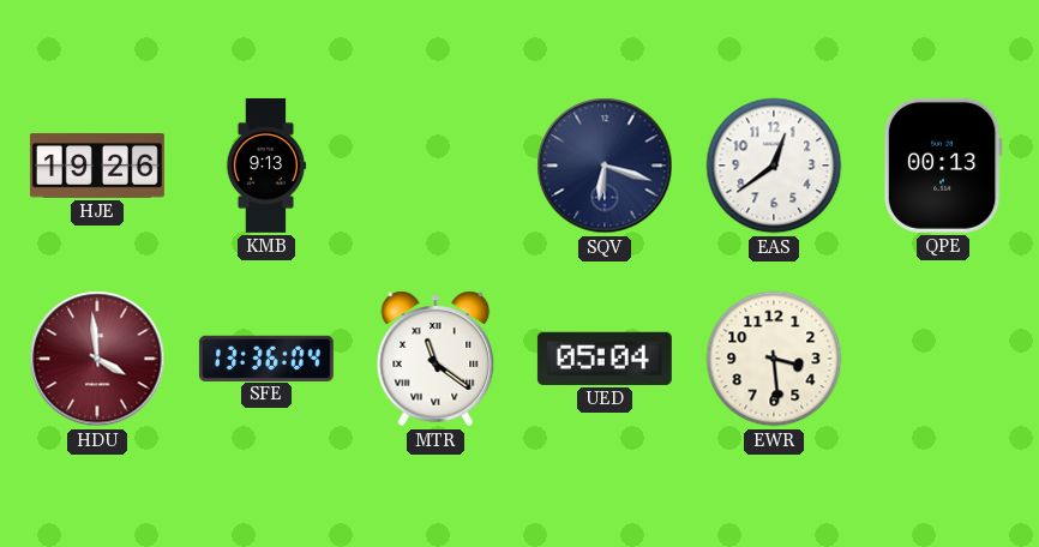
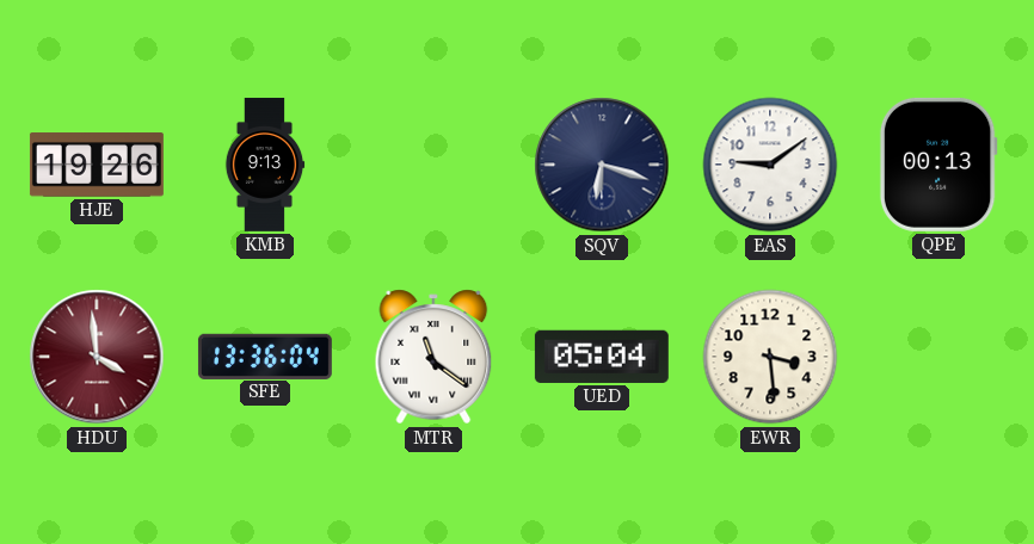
EAS: 12:39 -> 9:09
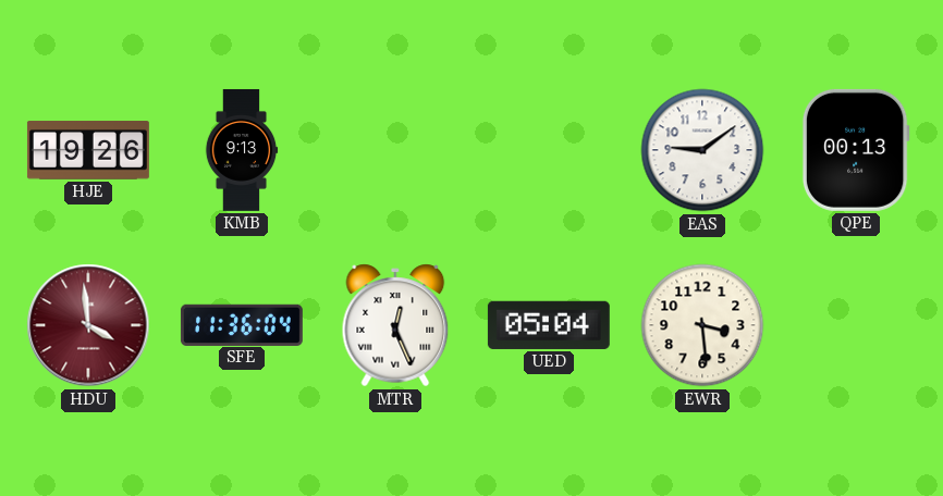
SQV: 6:18 -> none
SFE: 13:36 -> 11:36
MTR: 11:21 -> 12:26
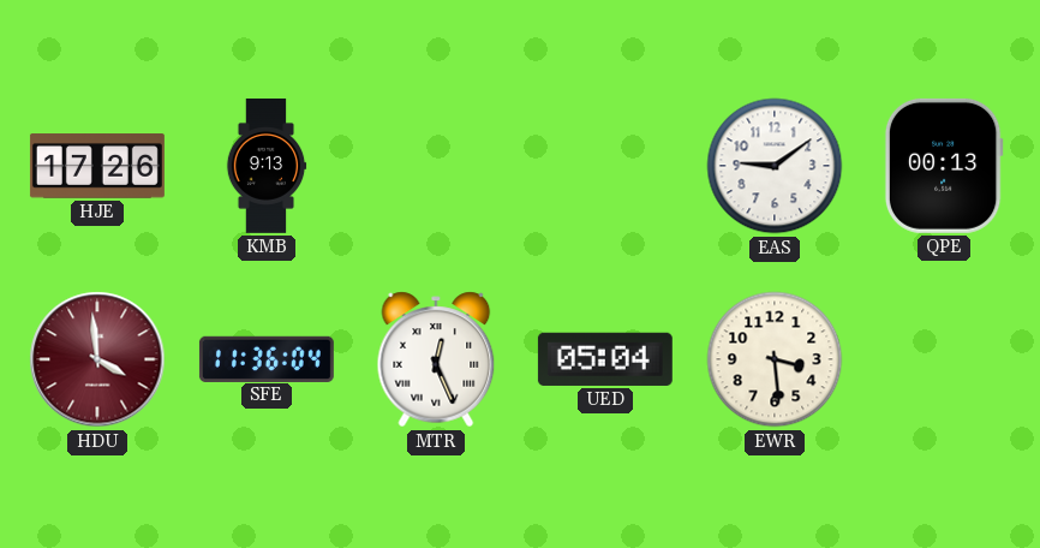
HJE: 19:26 -> 17:26
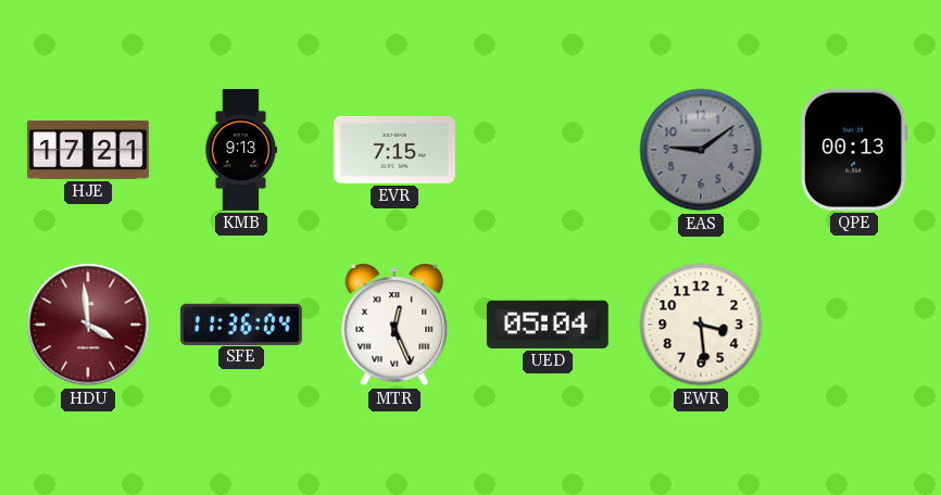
HJE: 17:26 -> 17:21
EVR: none -> 7:15
EAS dial: white -> grey
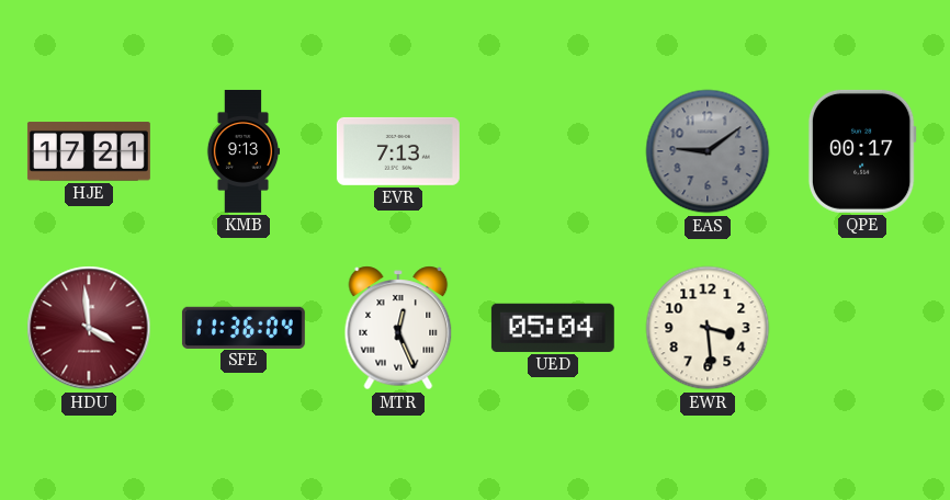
EVR: 7:15 -> 7:13
QPE: 00:13 -> 00:17
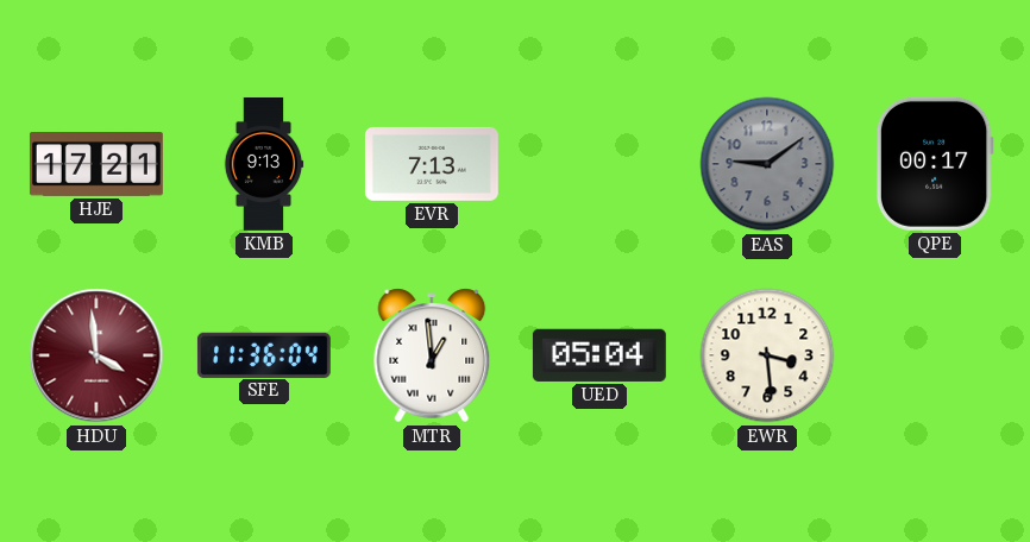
MTR: 12:26 -> 12:59
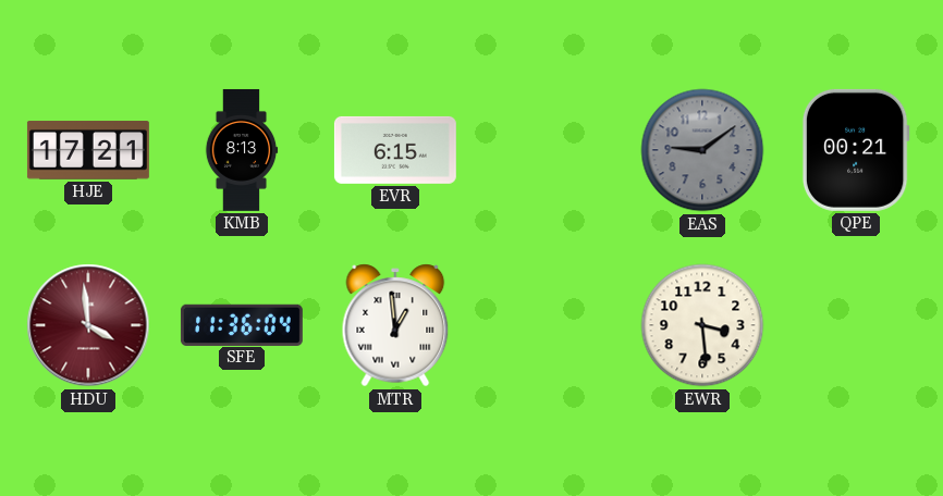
KMB: 9:13 -> 8:13
EVR: 7:13 -> 6:15
QPE: 00:17 -> 00:21
UED: 05:04 -> none
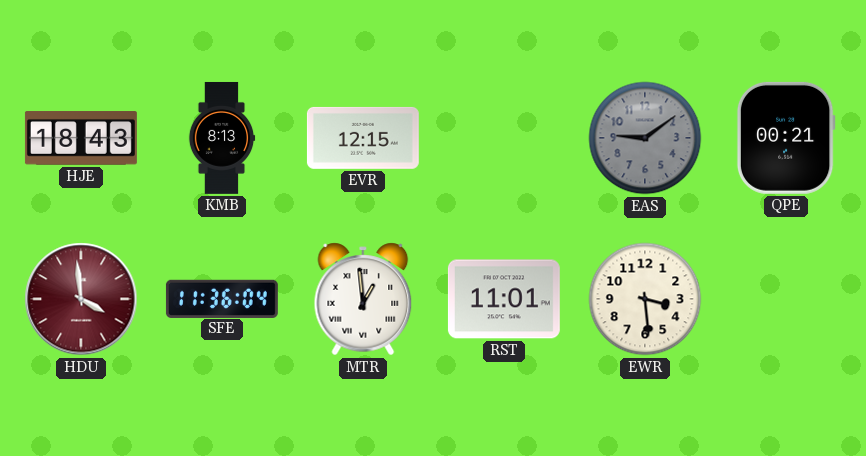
HJE: 17:21 -> 18:43
EVR: 6:15 -> 12:15
RST: none -> 11:01
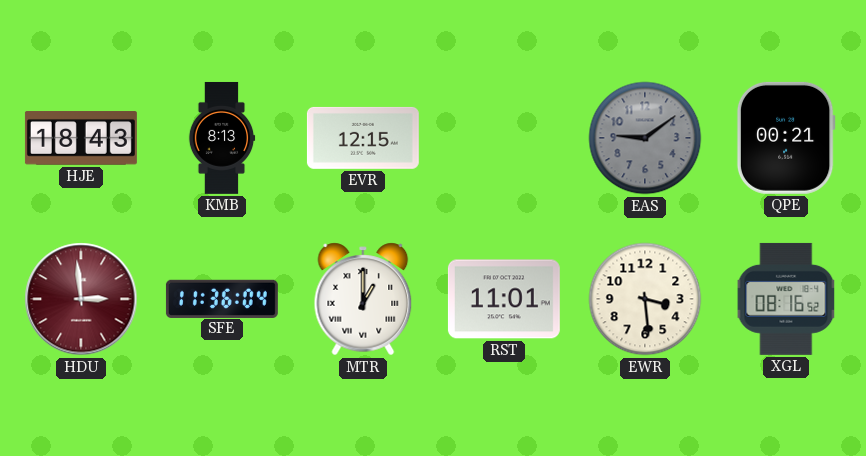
HDU: 3:59 -> 2:59
MTR: 12:59 -> 1:00
XGL: none -> 08:16
